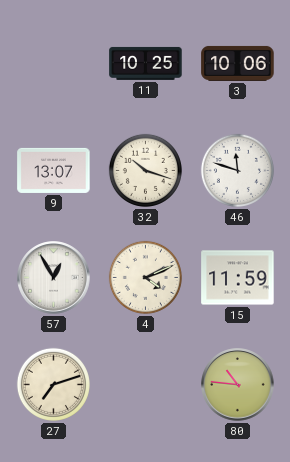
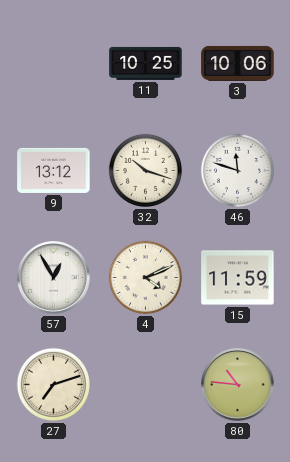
9: 13:07 -> 13:12
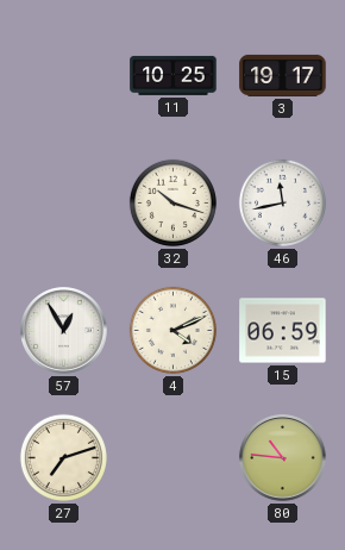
3: 10:06 -> 19:17
9: 13:12 -> none
46: 11:48 -> 11:43
15: 11:59 -> 06:59
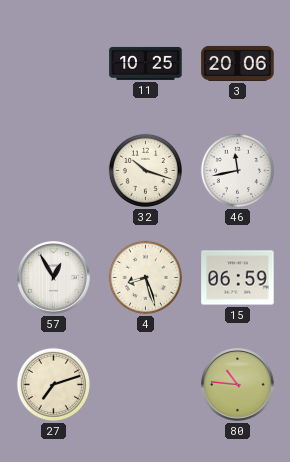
3: 19:17 -> 20:06
4: 4:11 -> 8:27
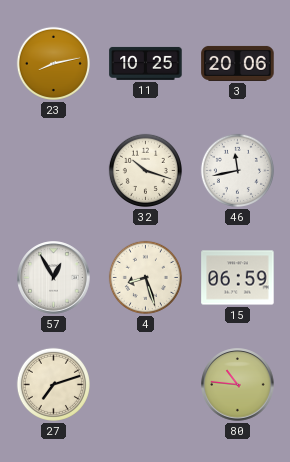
23: none -> 8:13
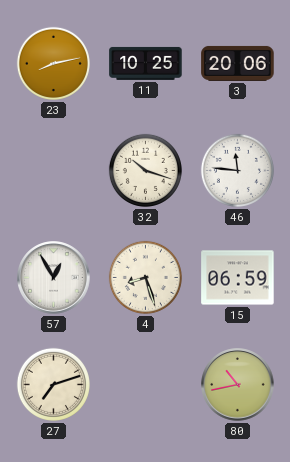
46: 11:43 -> 11:46
80: 10:46 -> 10:43
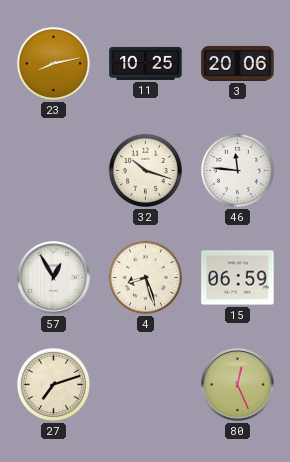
80: 10:43 -> 12:26
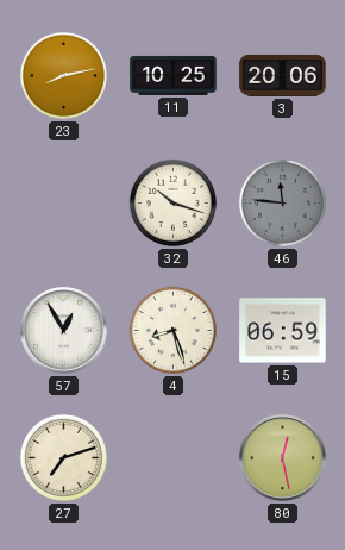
46 dial: white -> grey
80: 12:26 -> 12:28
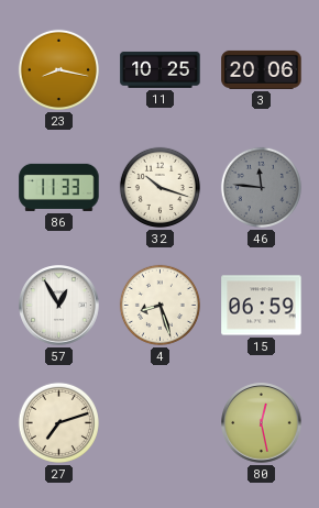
23: 8:13 -> 8:17
86: none -> 11:33
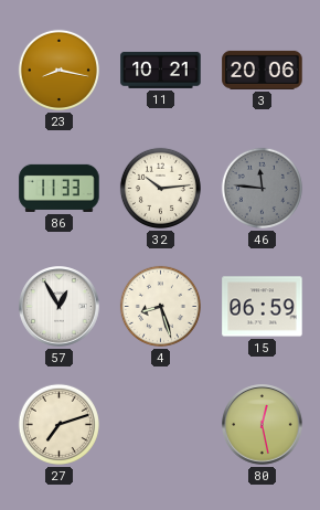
11: 10:25 -> 10:21
32: 10:18 -> 10:14
